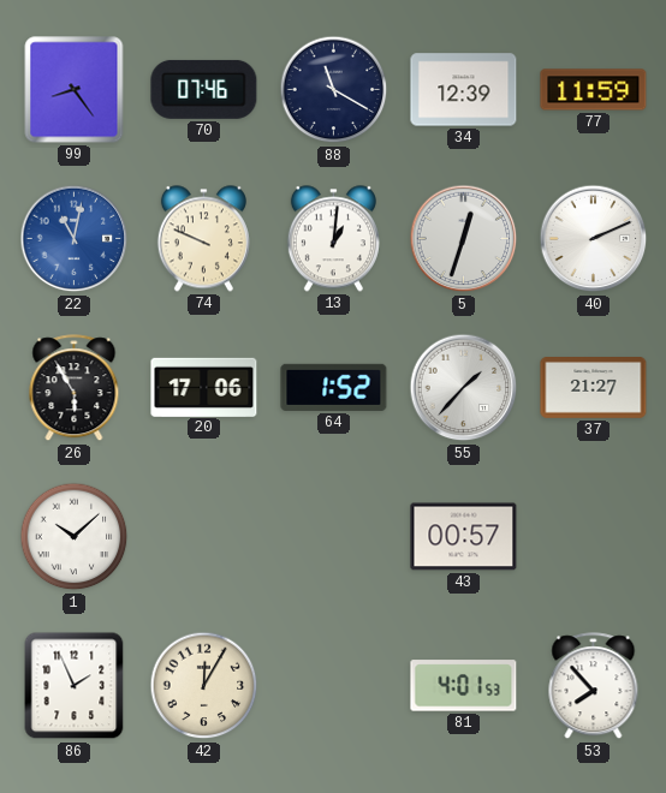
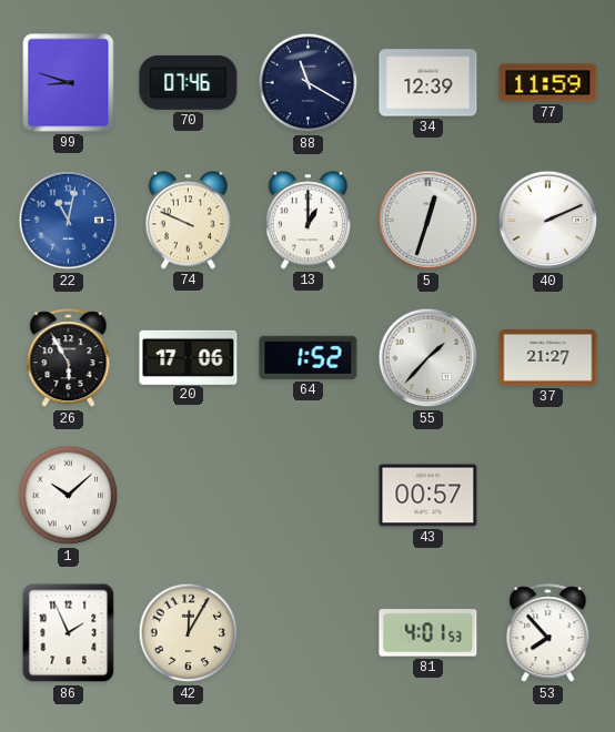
99: 8:24 -> 8:48
13: 1:01 -> 1:00
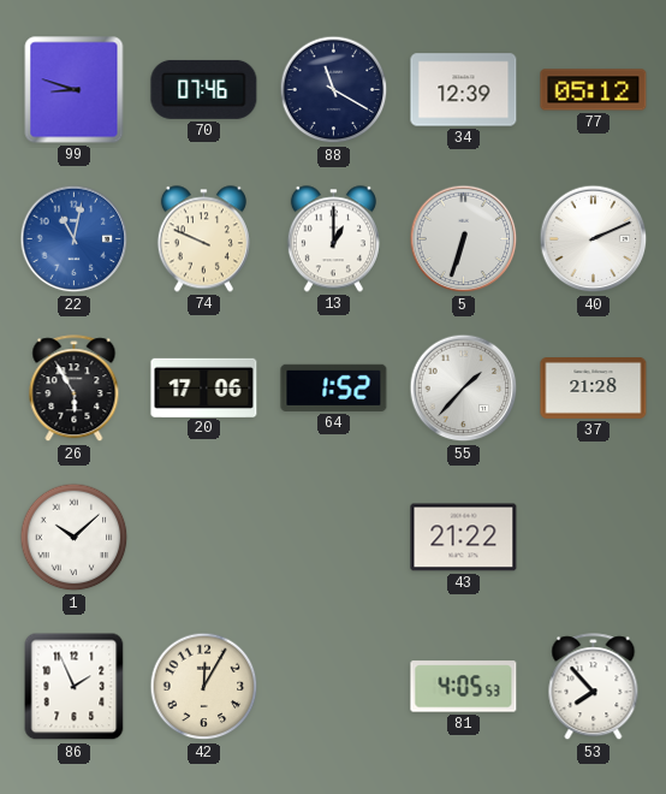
77: 11:59 -> 05:12
5: 12:33 -> 6:33
37: 21:27 -> 21:28
43: 00:57 -> 21:22
81: 4:01 -> 4:05
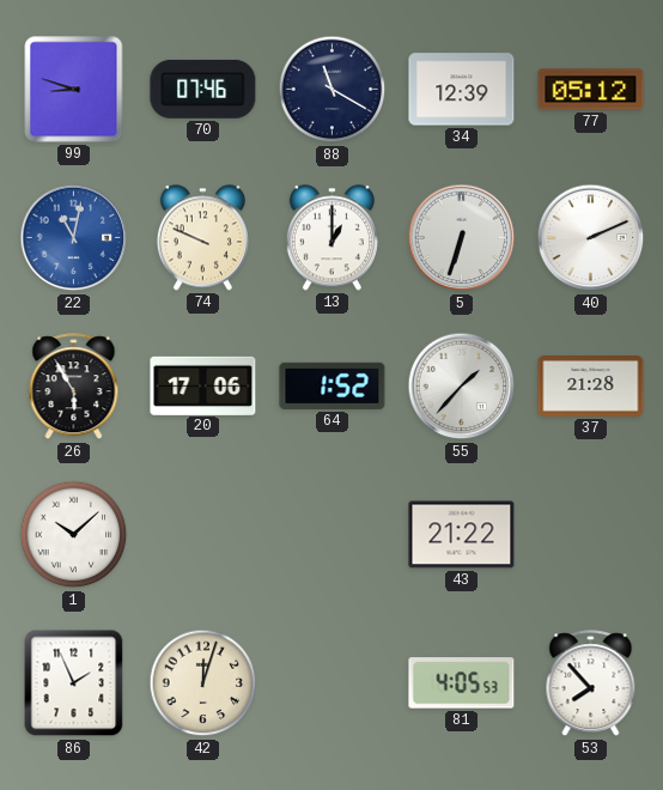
42: 12:05 -> 12:03
